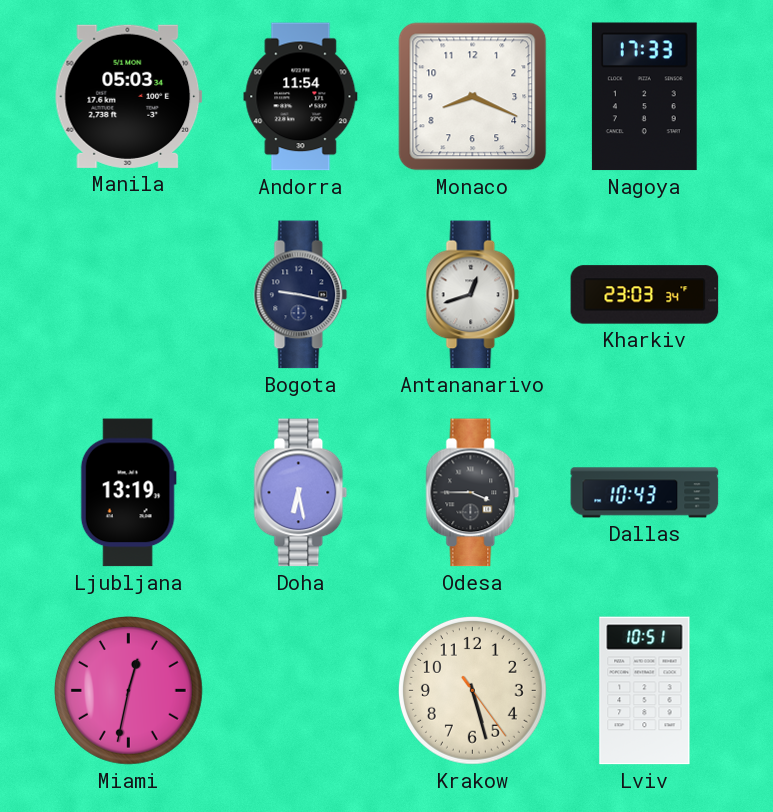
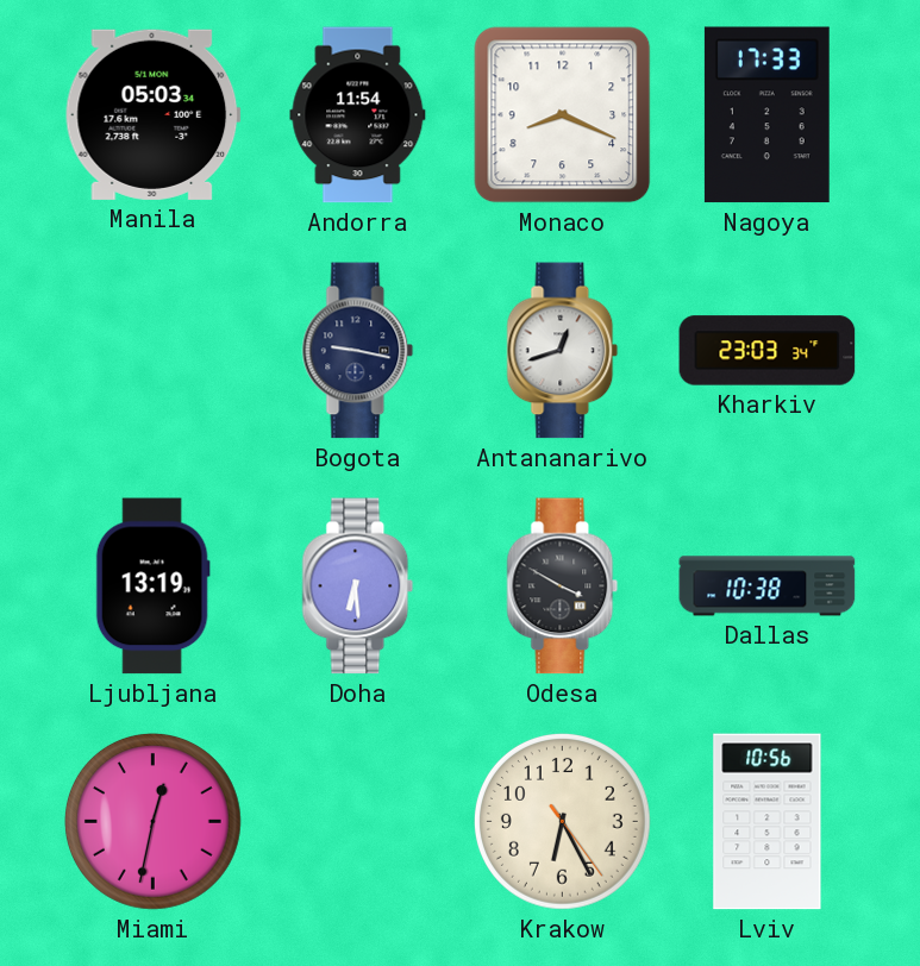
Doha: 6:28 -> 6:29
Odesa: 3:45 -> 3:50
Dallas: 10:43 -> 10:38
Krakow: 5:27 -> 6:25
Lviv: 10:51 -> 10:56
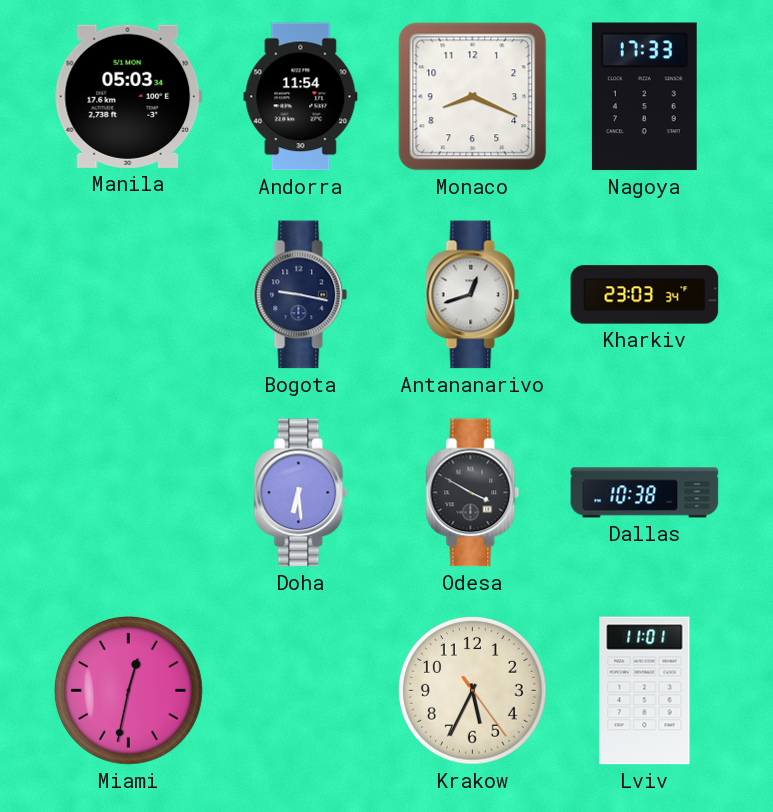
Ljubljana: 13:19 -> none
Krakow: 6:25 -> 5:34
Lviv: 10:56 -> 11:01
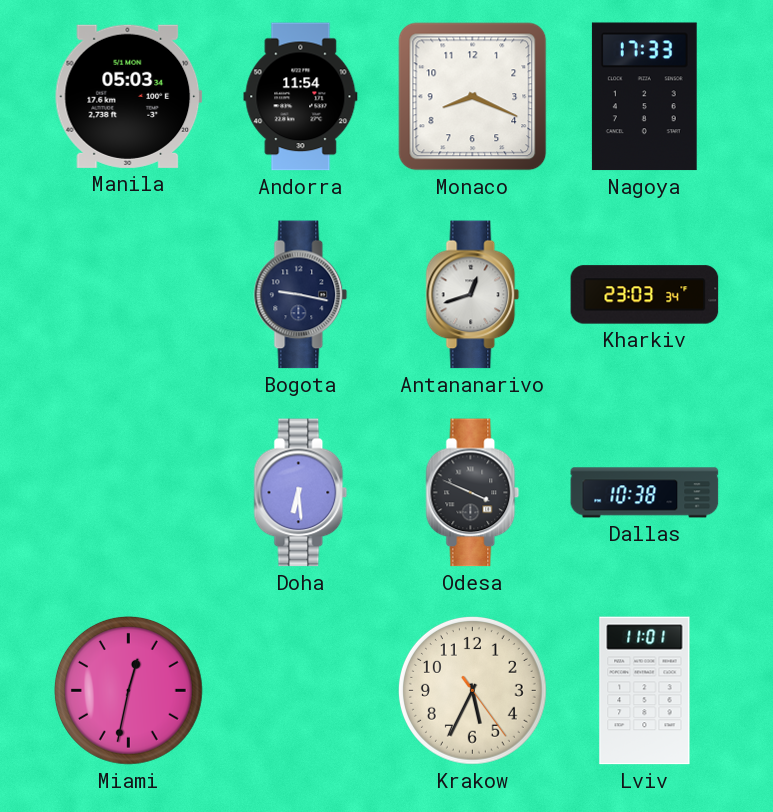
Odesa: 3:50 -> 3:49
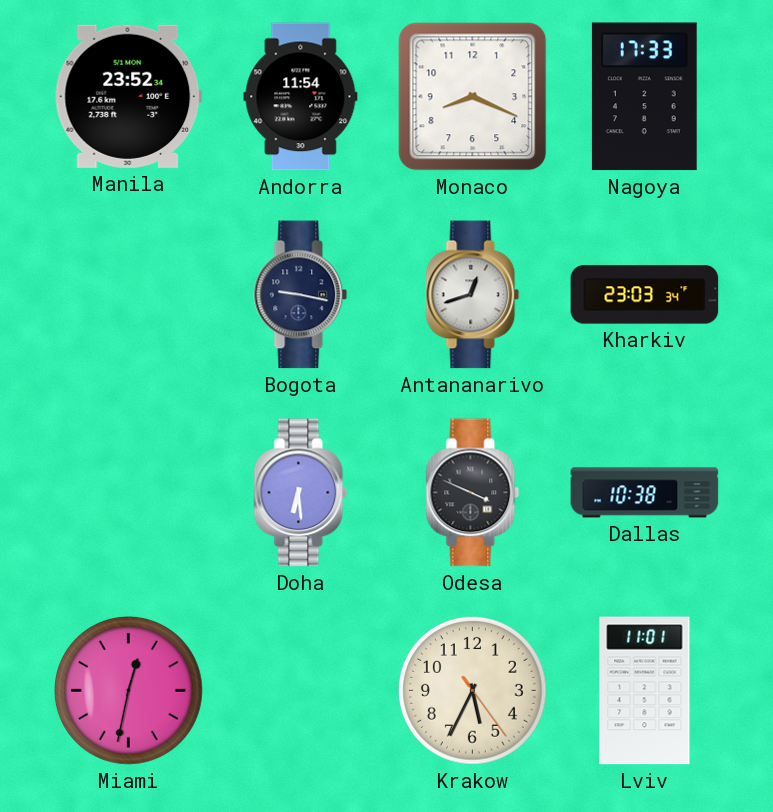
Manila: 05:03 -> 23:52
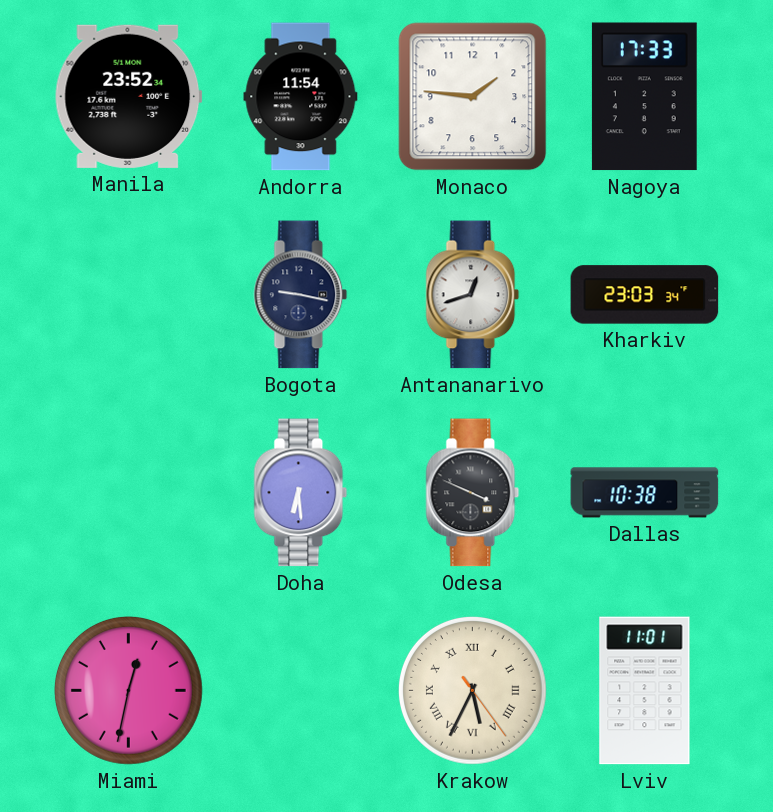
Monaco: 8:19 -> 1:46
Krakow numerals: Arabic -> Roman
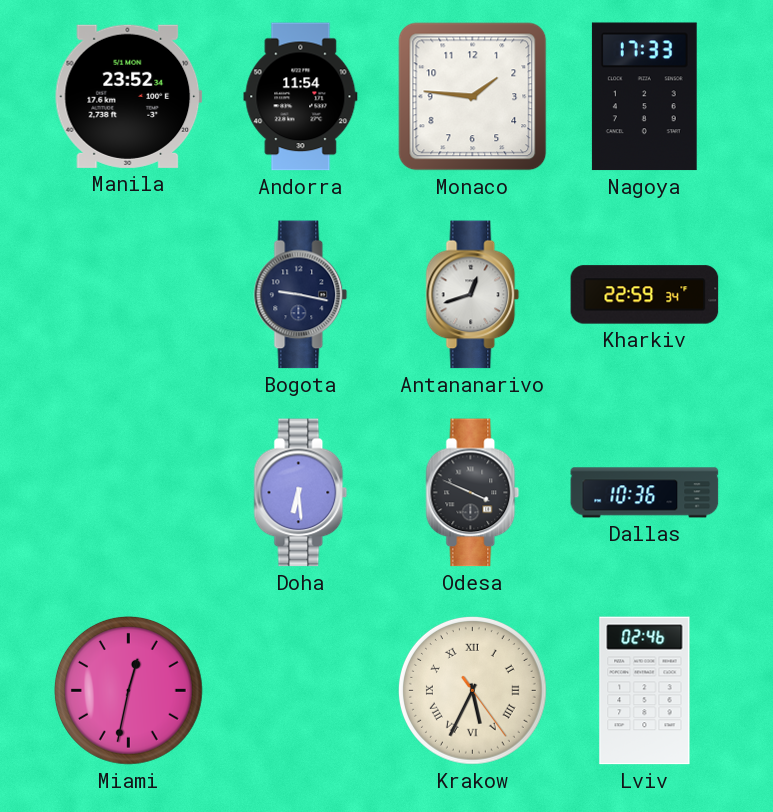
Kharkiv: 23:03 -> 22:59
Dallas: 10:38 -> 10:36
Lviv: 11:01 -> 02:46
